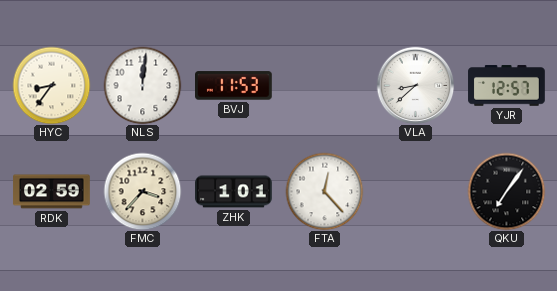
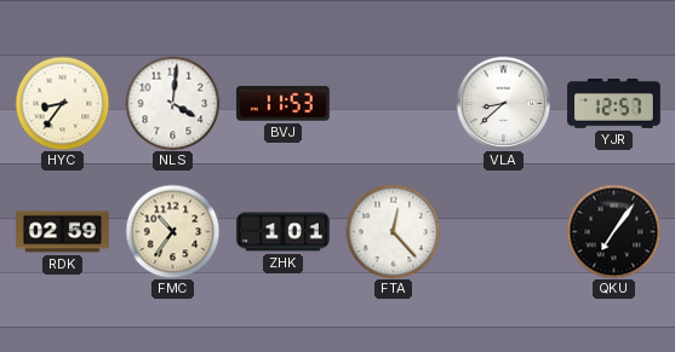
NLS: 12:01 -> 4:01
FMC: 3:37 -> 10:36
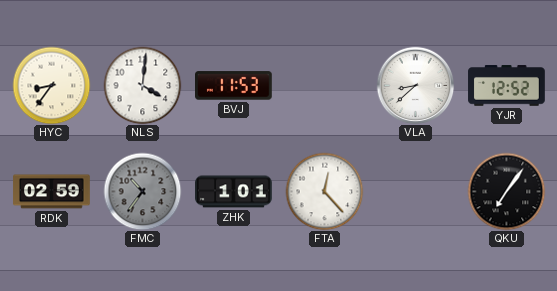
YJR: 12:57 -> 12:52
FMC dial: cream -> grey
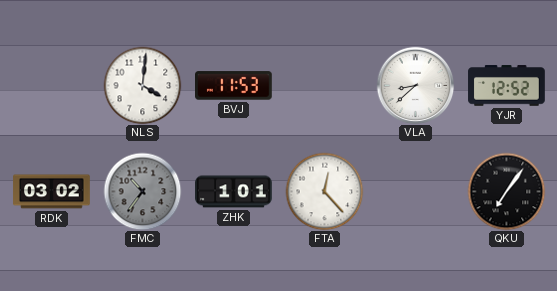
HYC: 8:36 -> none
RDK: 02:59 -> 03:02
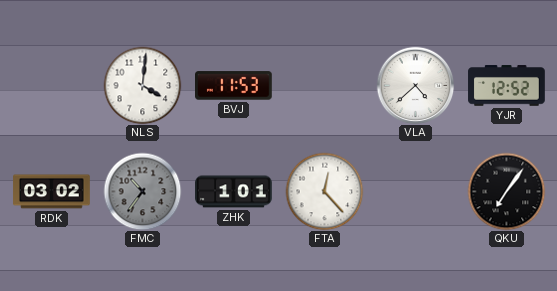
VLA: 8:38 -> 4:38
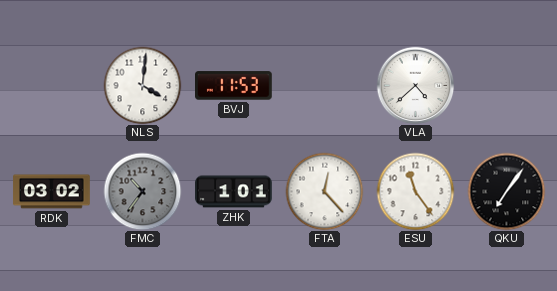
YJR: 12:52 -> none
ESU: none -> 11:24
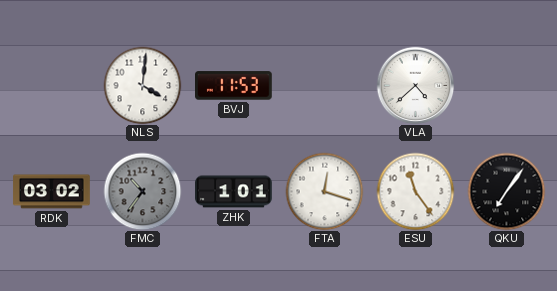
FTA: 12:23 -> 12:18
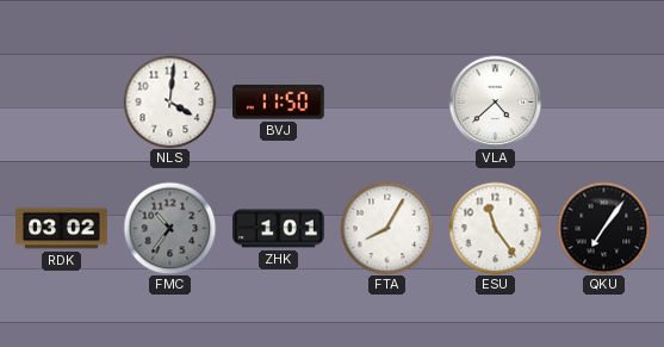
BVJ: 11:53 -> 11:50
FTA: 12:18 -> 8:05
